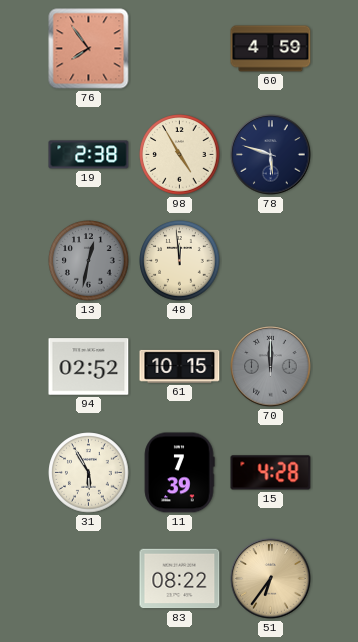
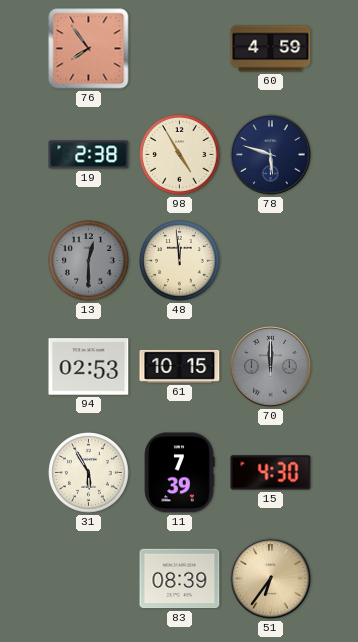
13: 12:32 -> 12:30
94: 02:52 -> 02:53
15: 4:28 -> 4:30
83: 08:22 -> 08:39
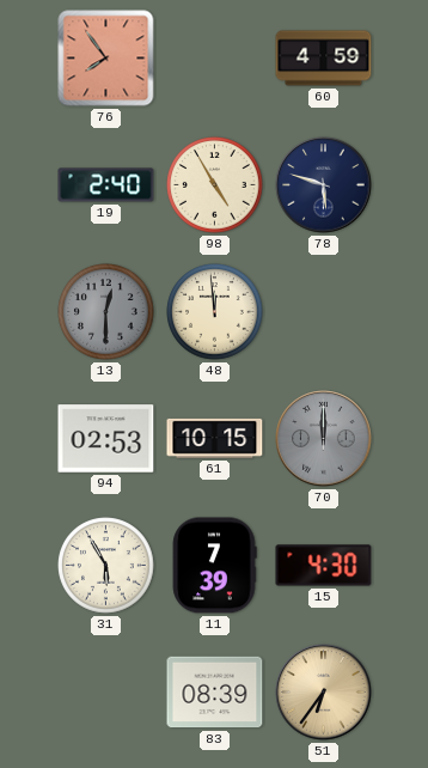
19: 2:38 -> 2:40
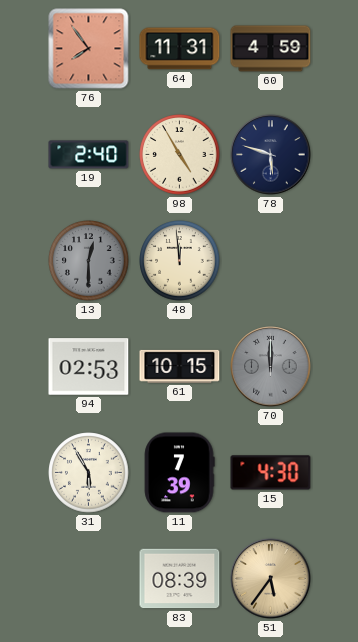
64: none -> 11:31
51: 6:36 -> 5:36
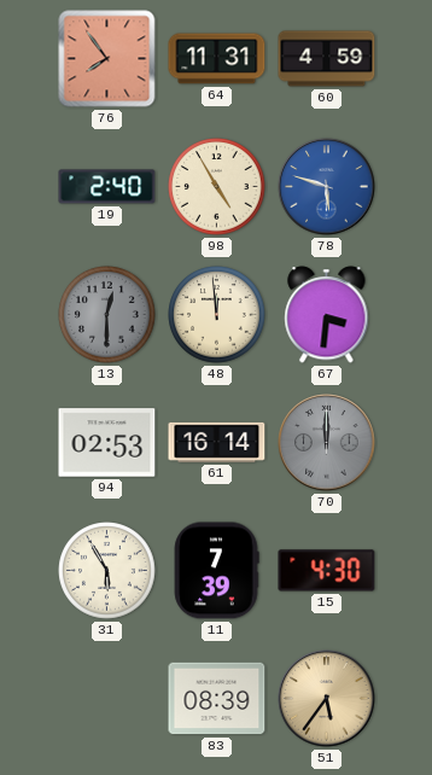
78 dial: navy -> blue
67: none -> 3:31
61: 10:15 -> 16:14
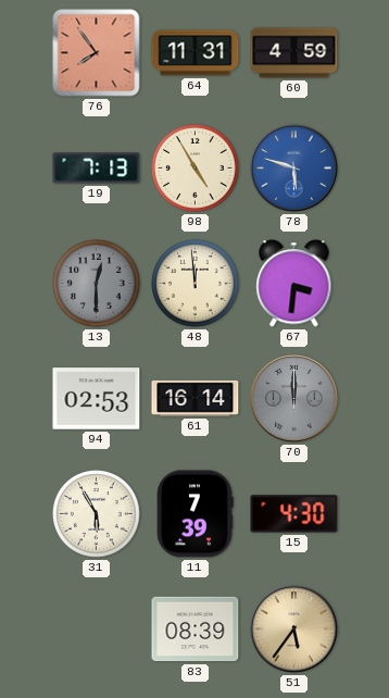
19: 2:40 -> 7:13
